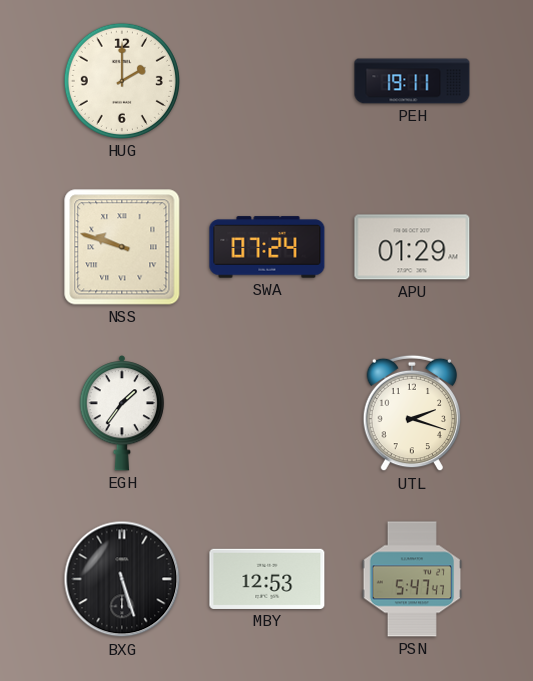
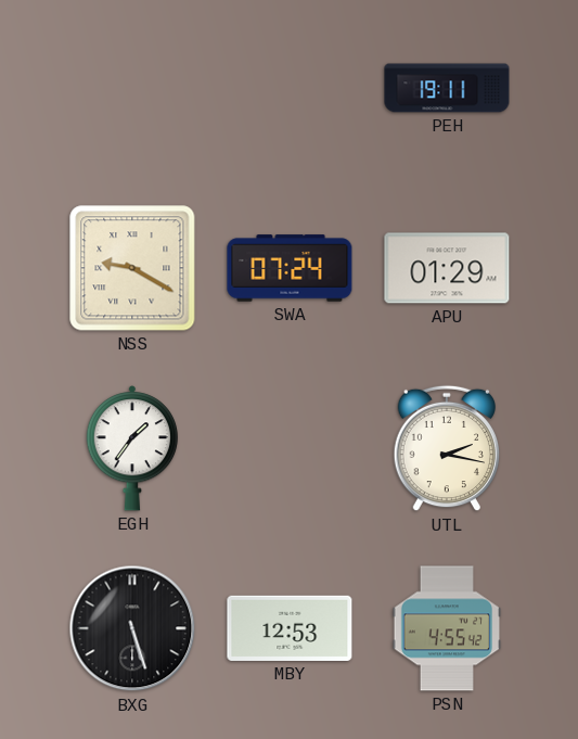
HUG: 2:00 -> none
NSS: 9:48 -> 9:20
UTL: 2:18 -> 2:17
PSN: 5:47 -> 4:55
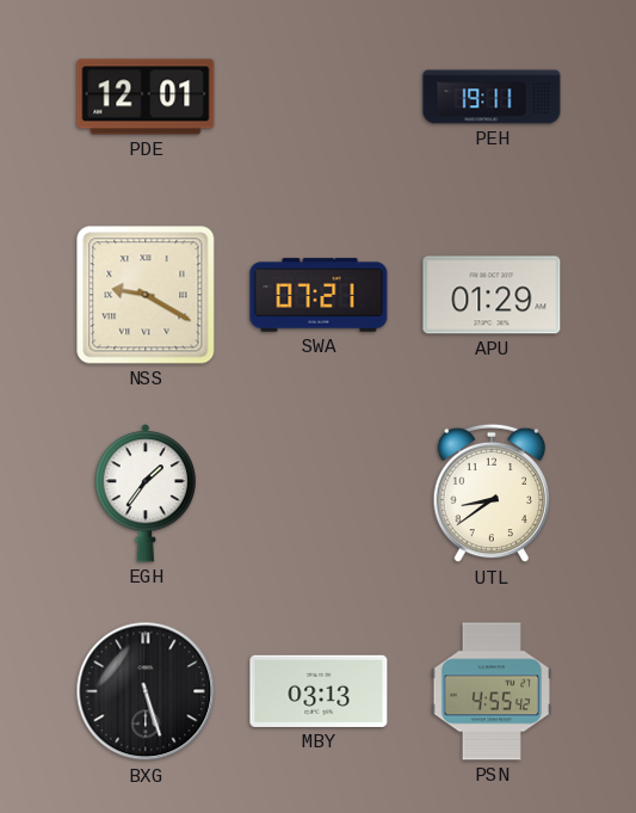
PDE: none -> 12:01
SWA: 07:24 -> 07:21
UTL: 2:17 -> 8:39
MBY: 12:53 -> 03:13
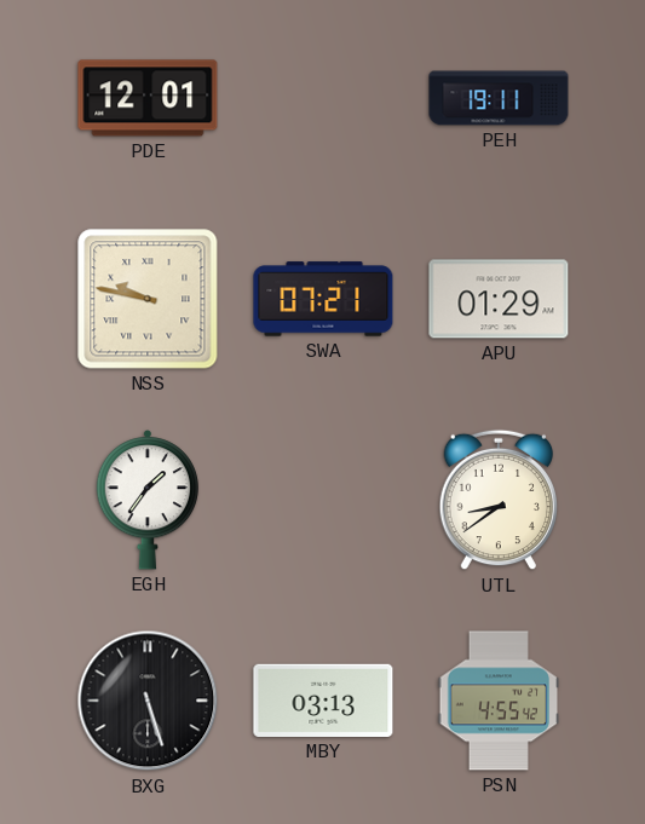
NSS: 9:20 -> 9:47
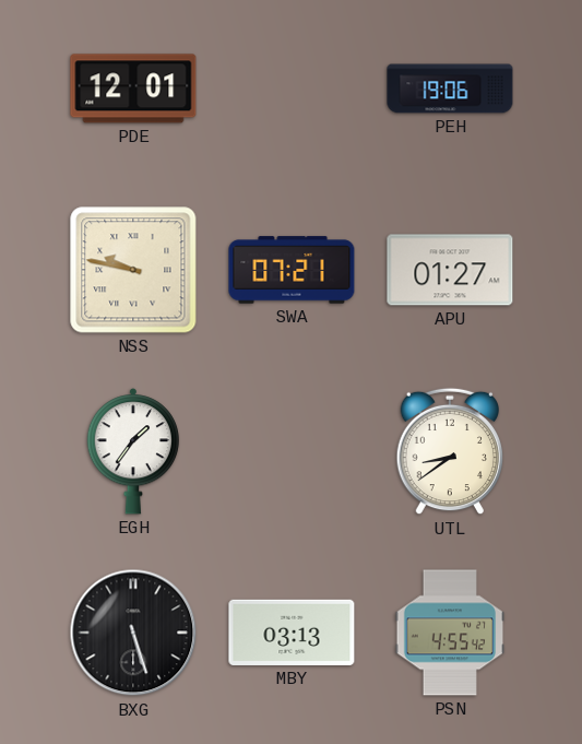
PEH: 19:11 -> 19:06
APU: 01:29 -> 01:27
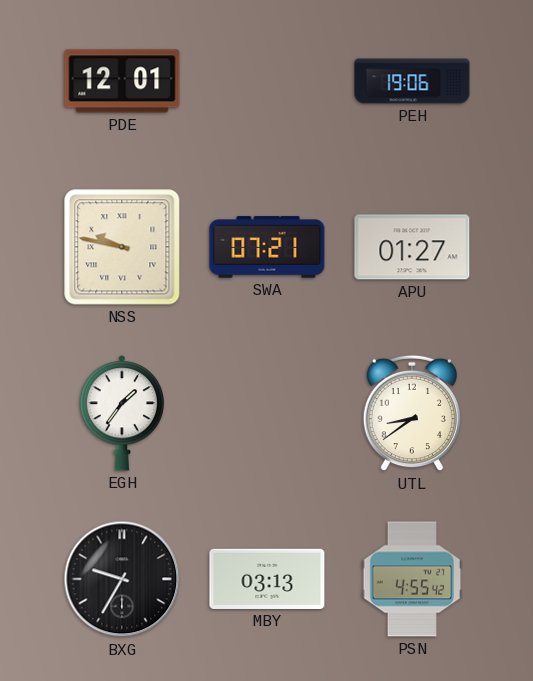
BXG: 5:27 -> 9:35
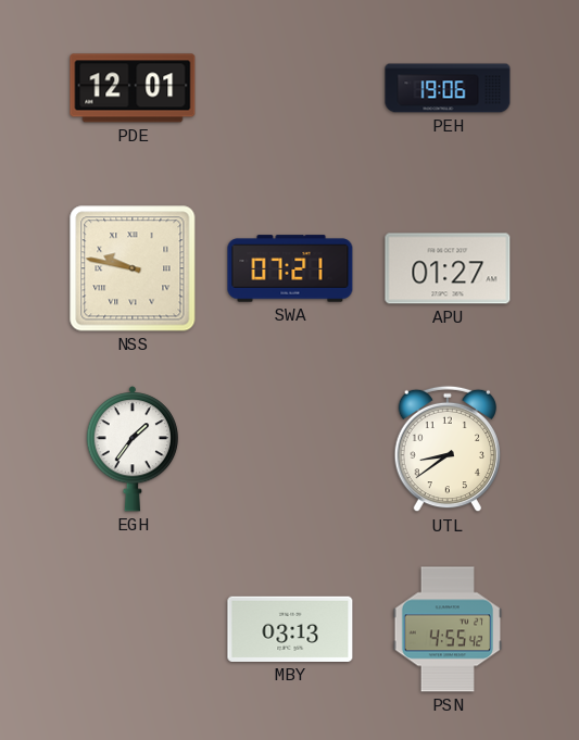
BXG: 9:35 -> none
